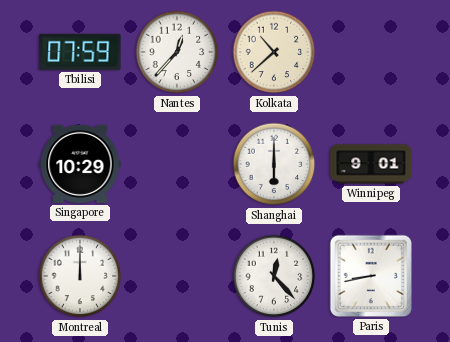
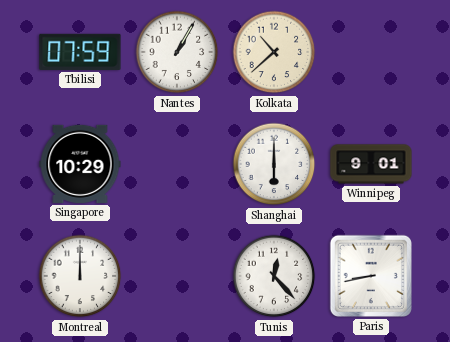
Nantes: 12:37 -> 1:05
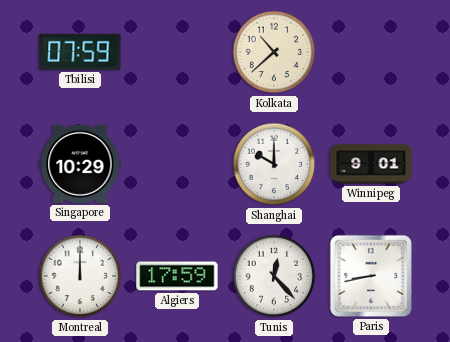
Nantes: 1:05 -> none
Shanghai: 6:00 -> 10:00
Algiers: none -> 17:59
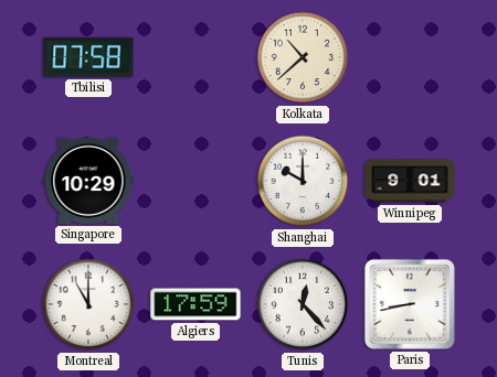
Tbilisi: 07:59 -> 07:58
Montreal: 12:00 -> 11:00
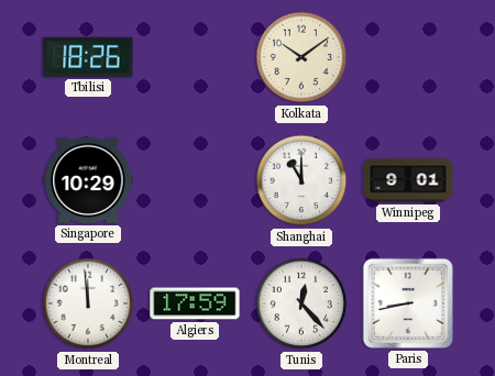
Tbilisi: 07:58 -> 18:26
Kolkata: 10:38 -> 10:09
Shanghai: 10:00 -> 11:00
Montreal: 11:00 -> 11:59
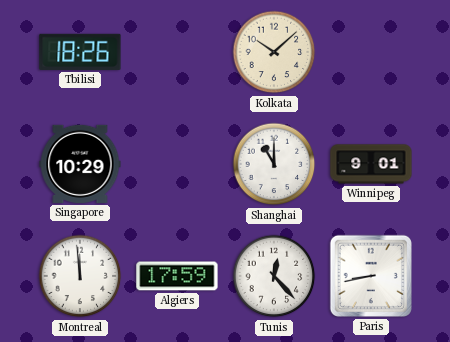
Kolkata: 10:09 -> 10:08
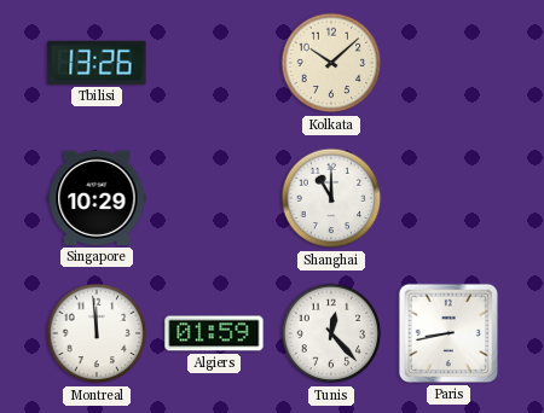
Tbilisi: 18:26 -> 13:26
Winnipeg: 9:01 -> none
Algiers: 17:59 -> 01:59
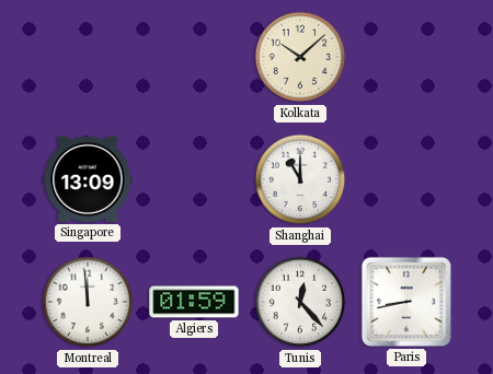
Tbilisi: 13:26 -> none
Singapore: 10:29 -> 13:09
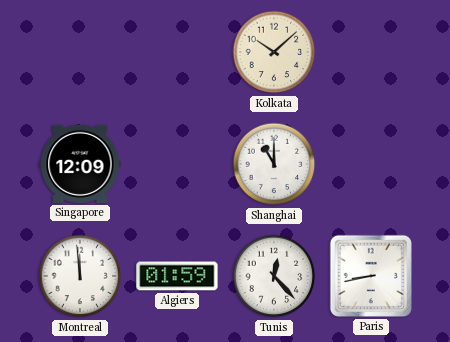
Singapore: 13:09 -> 12:09
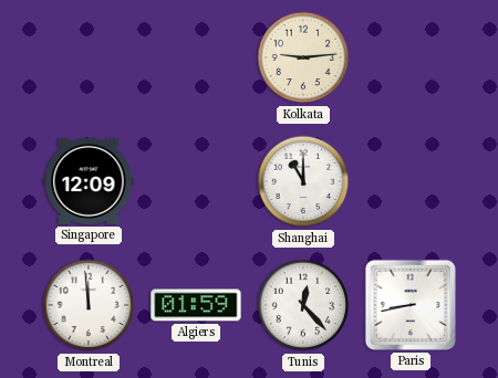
Kolkata: 10:08 -> 9:14
